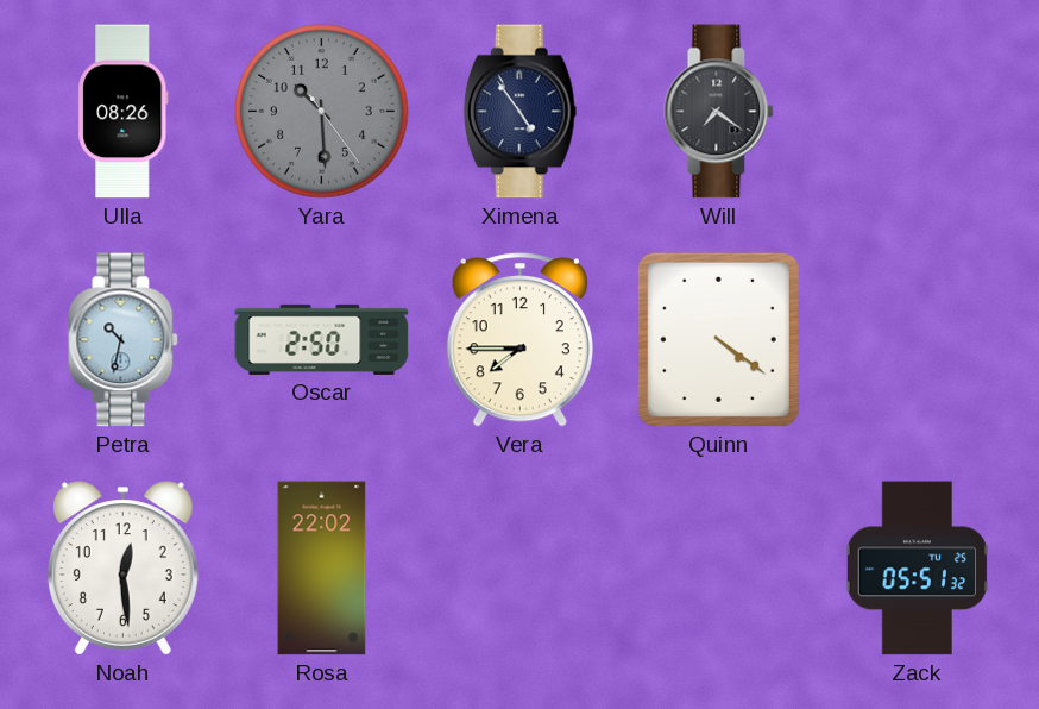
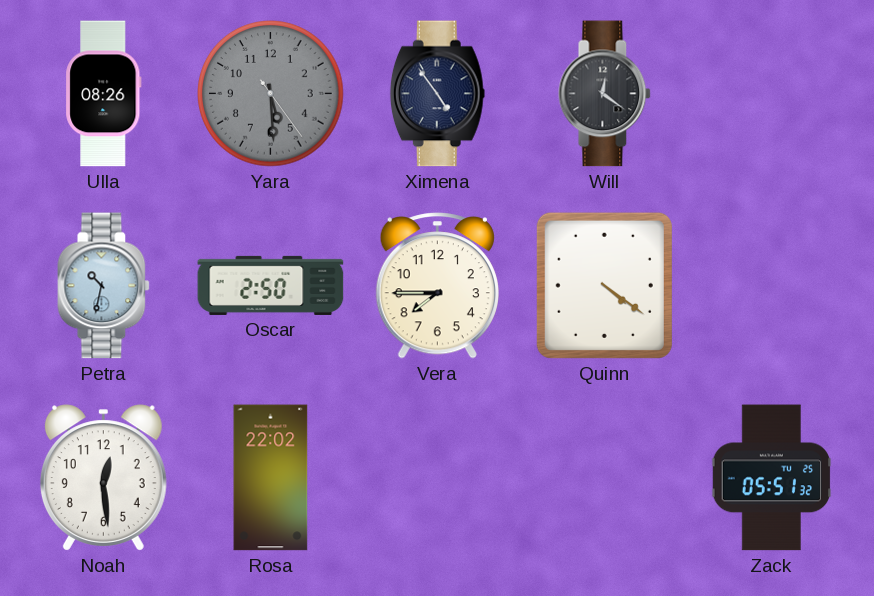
Yara: 10:29 -> 5:29
Will: 7:21 -> 12:21
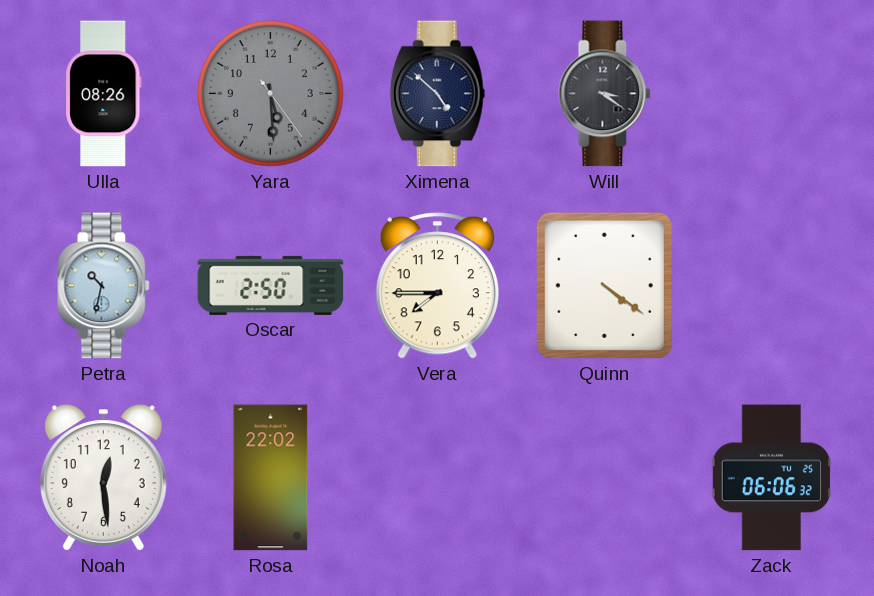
Ximena: 4:54 -> 4:52
Will: 12:21 -> 3:21
Zack: 05:51 -> 06:06
